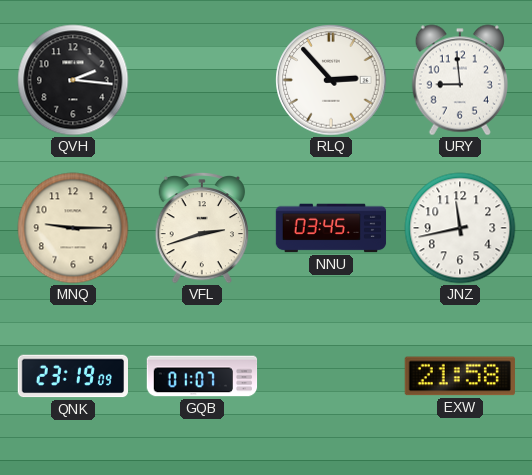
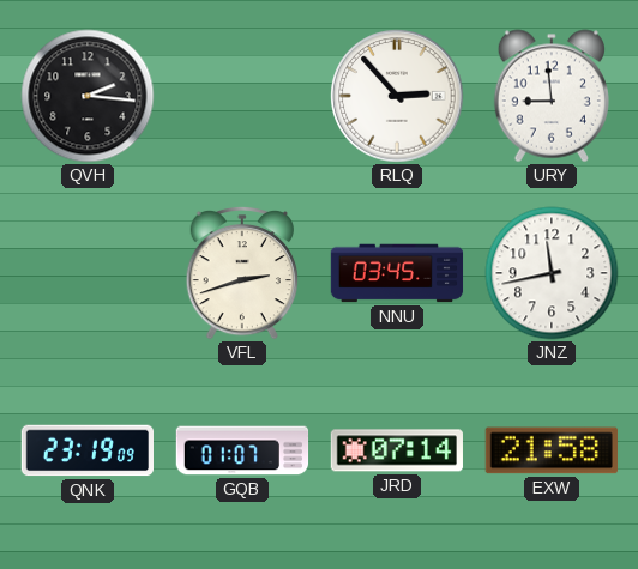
MNQ: 9:15 -> none
JRD: none -> 07:14
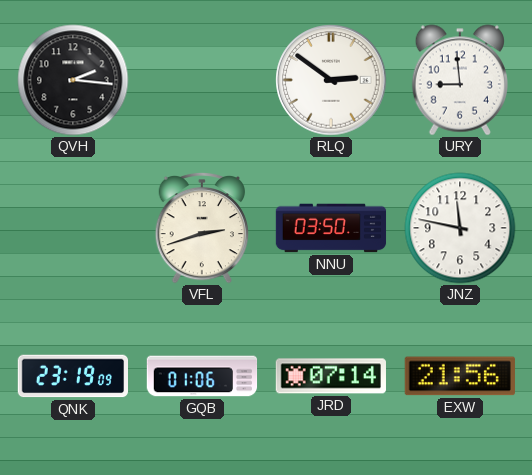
RLQ: 2:53 -> 2:51
NNU: 03:45 -> 03:50
JNZ: 11:43 -> 11:47
GQB: 01:07 -> 01:06
EXW: 21:58 -> 21:56
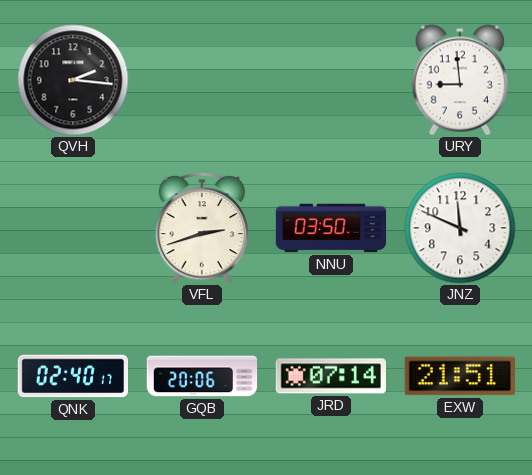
RLQ: 2:51 -> none
JNZ: 11:47 -> 11:49
QNK: 23:19 -> 02:40
GQB: 01:06 -> 20:06
EXW: 21:56 -> 21:51
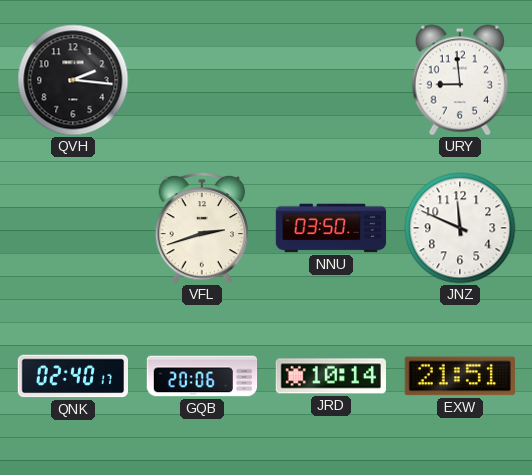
JRD: 07:14 -> 10:14
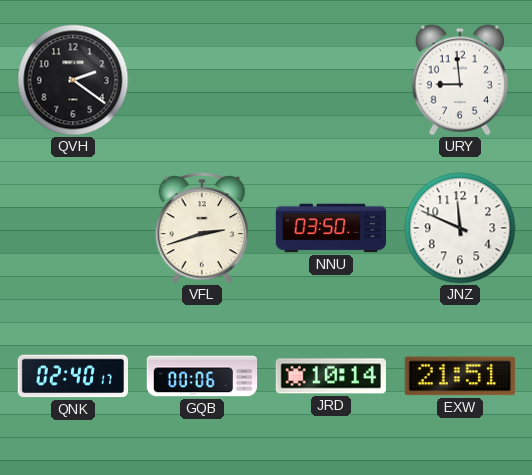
QVH: 2:16 -> 2:21
GQB: 20:06 -> 00:06
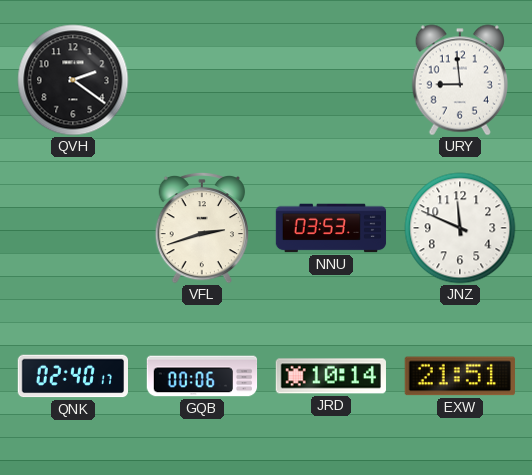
NNU: 03:50 -> 03:53
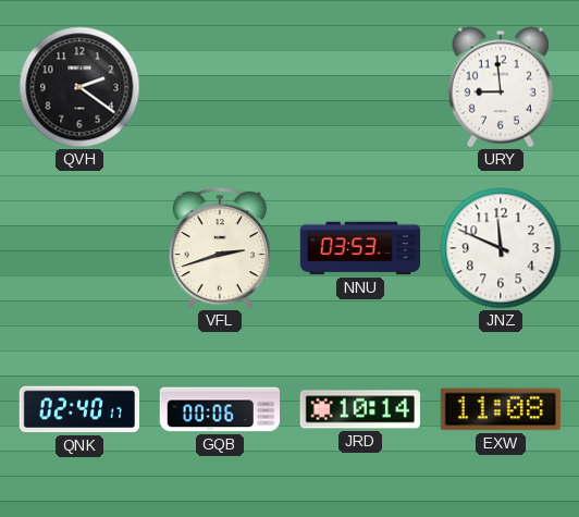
EXW: 21:51 -> 11:08
